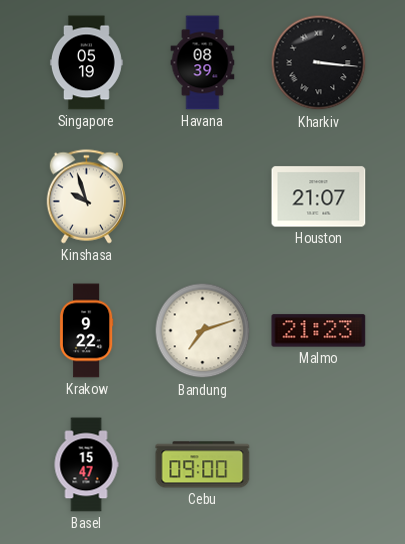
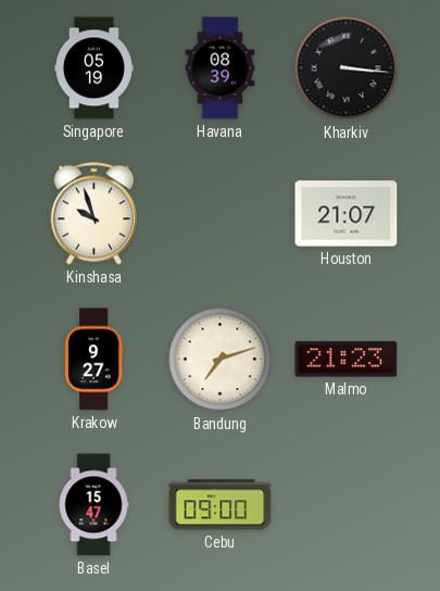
Krakow: 9:22 -> 9:27
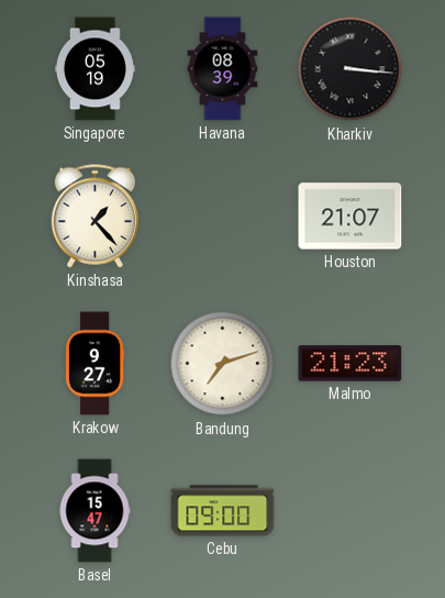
Kinshasa: 9:57 -> 1:23
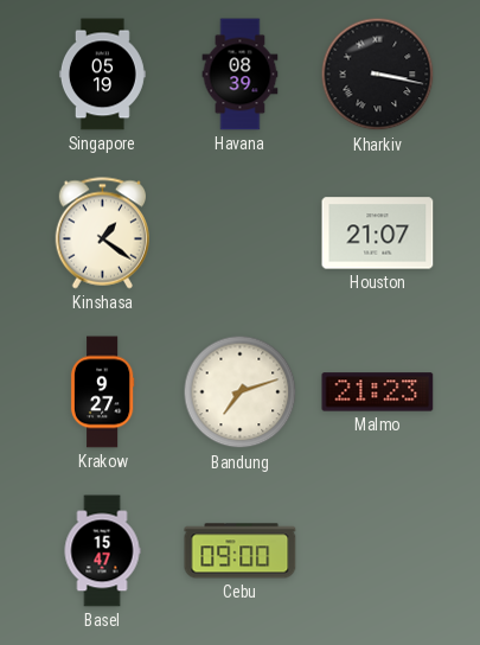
Kharkiv: 3:16 -> 3:17
Kinshasa: 1:23 -> 1:21
